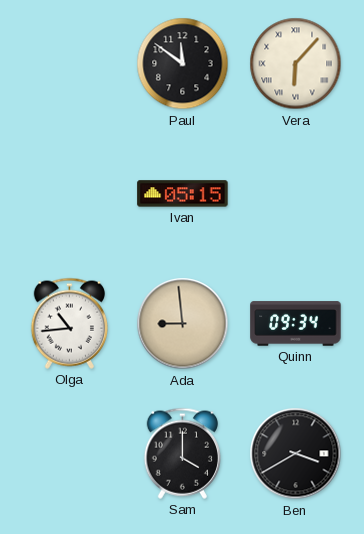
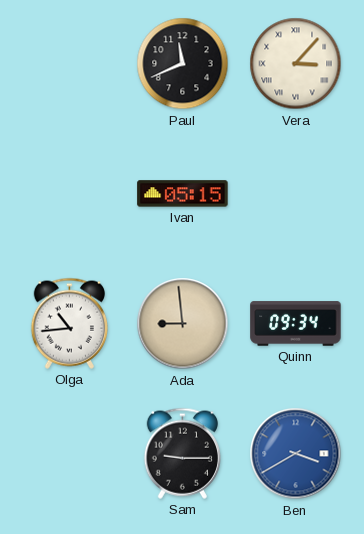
Paul: 11:51 -> 11:41
Vera: 6:07 -> 3:07
Sam: 4:00 -> 9:15
Ben dial: black -> blue
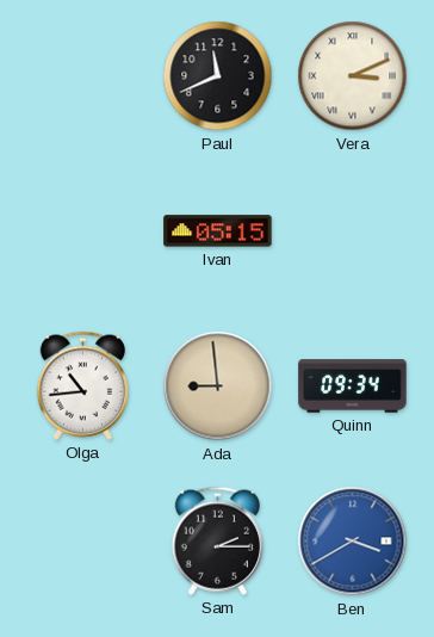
Vera: 3:07 -> 3:11
Sam: 9:15 -> 2:15
